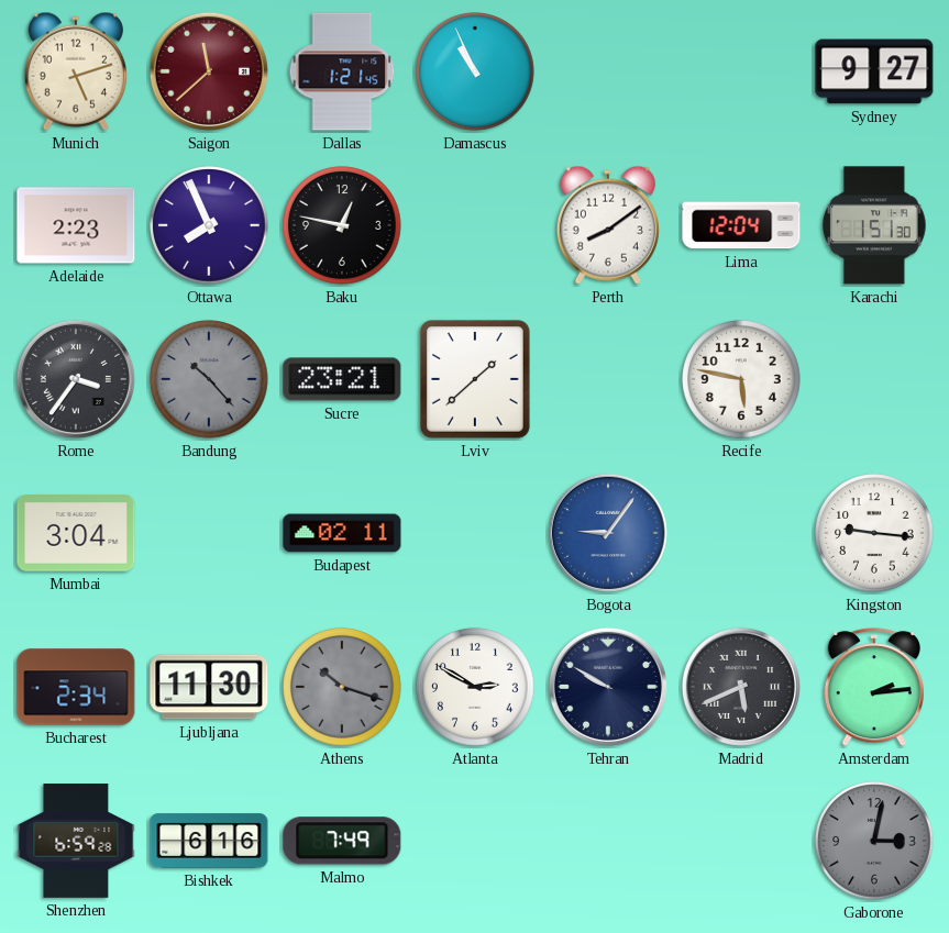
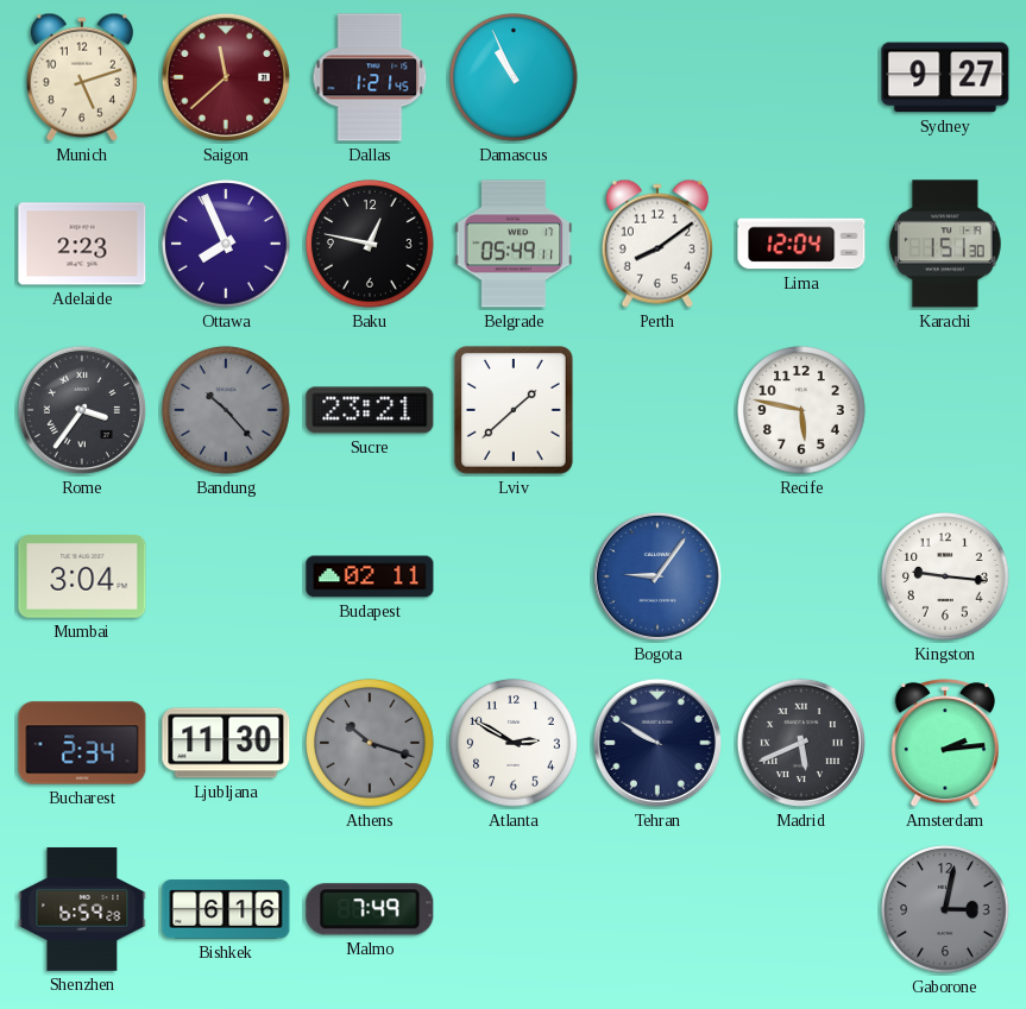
Belgrade: none -> 05:49
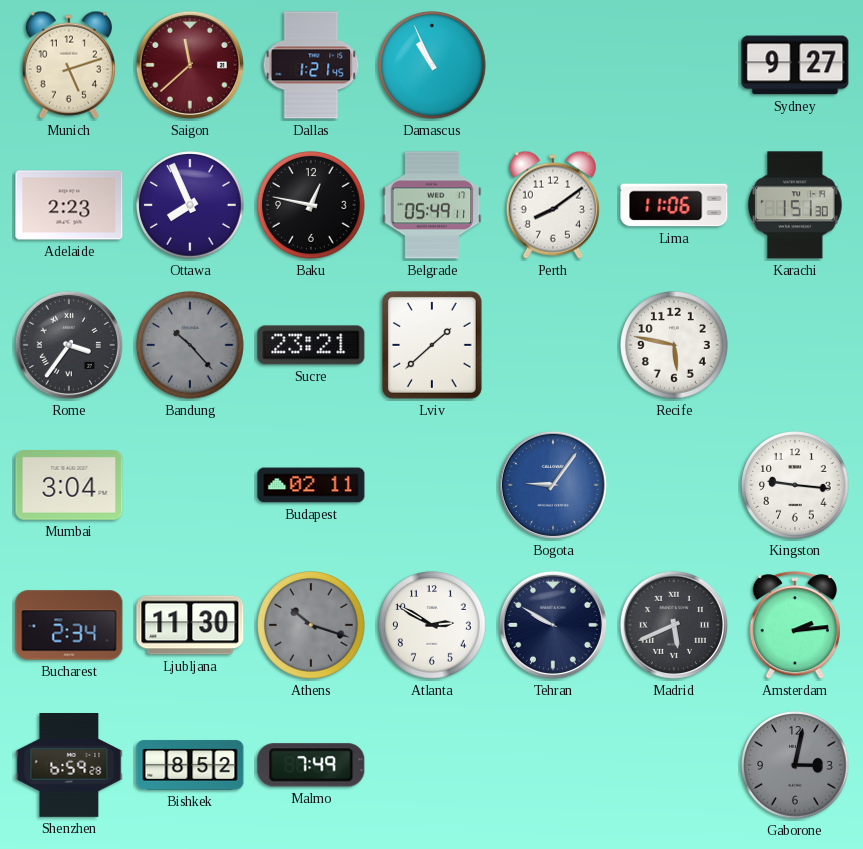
Lima: 12:04 -> 11:06
Bishkek: 6:16 -> 8:52
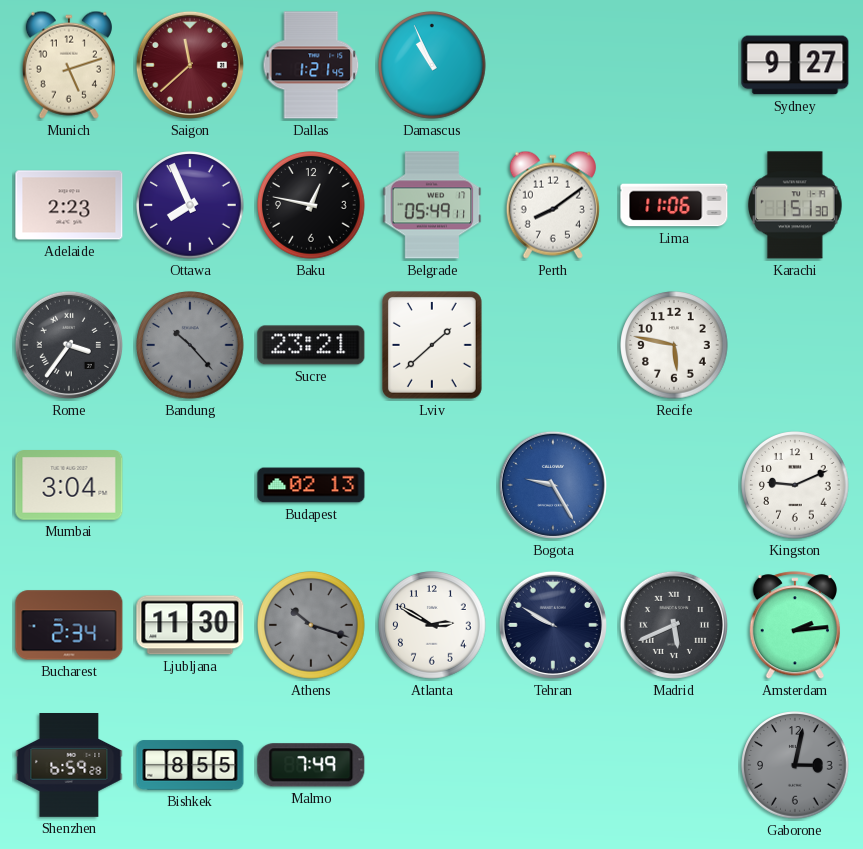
Budapest: 02:11 -> 02:13
Bogota: 9:06 -> 9:25
Kingston: 9:16 -> 9:11
Bishkek: 8:52 -> 8:55
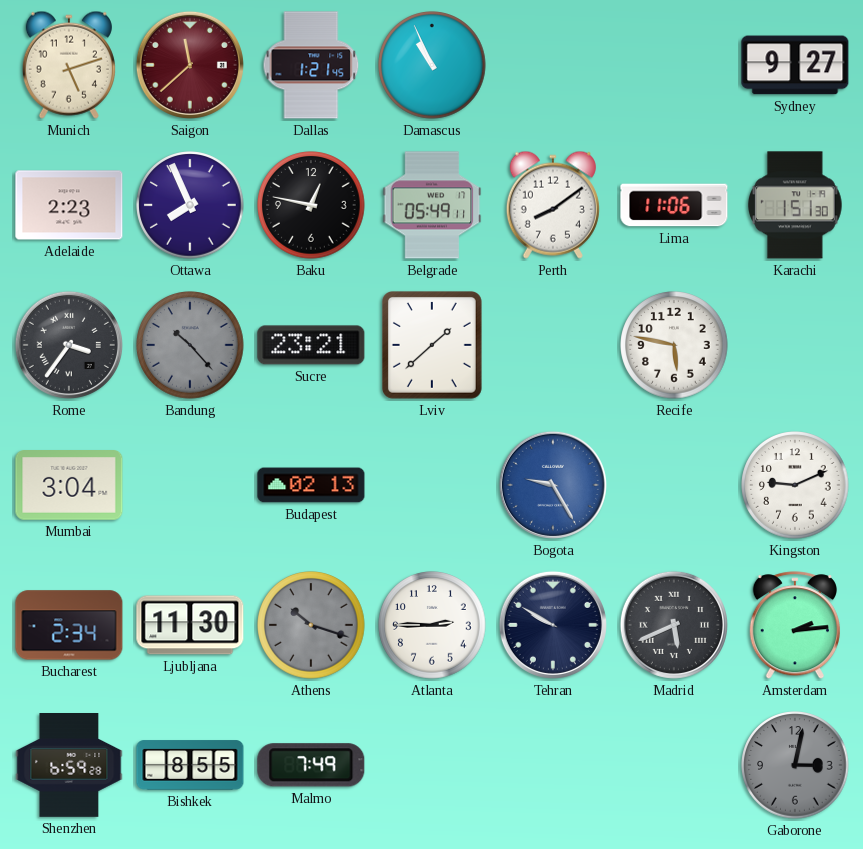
Atlanta: 2:50 -> 2:45
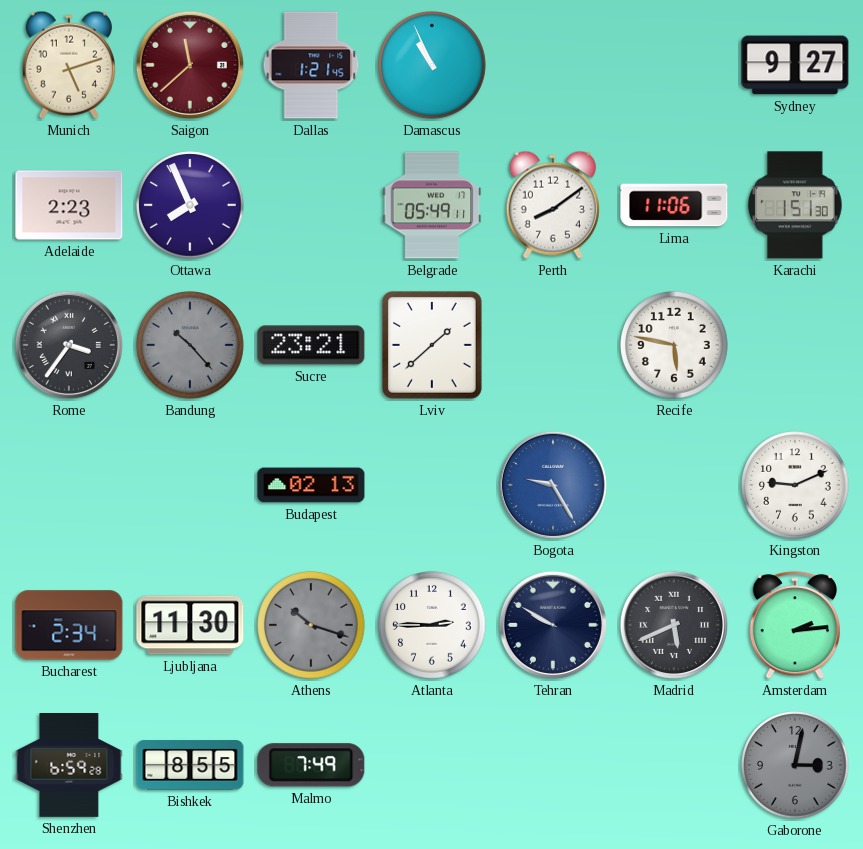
Baku: 12:47 -> none
Mumbai: 3:04 -> none
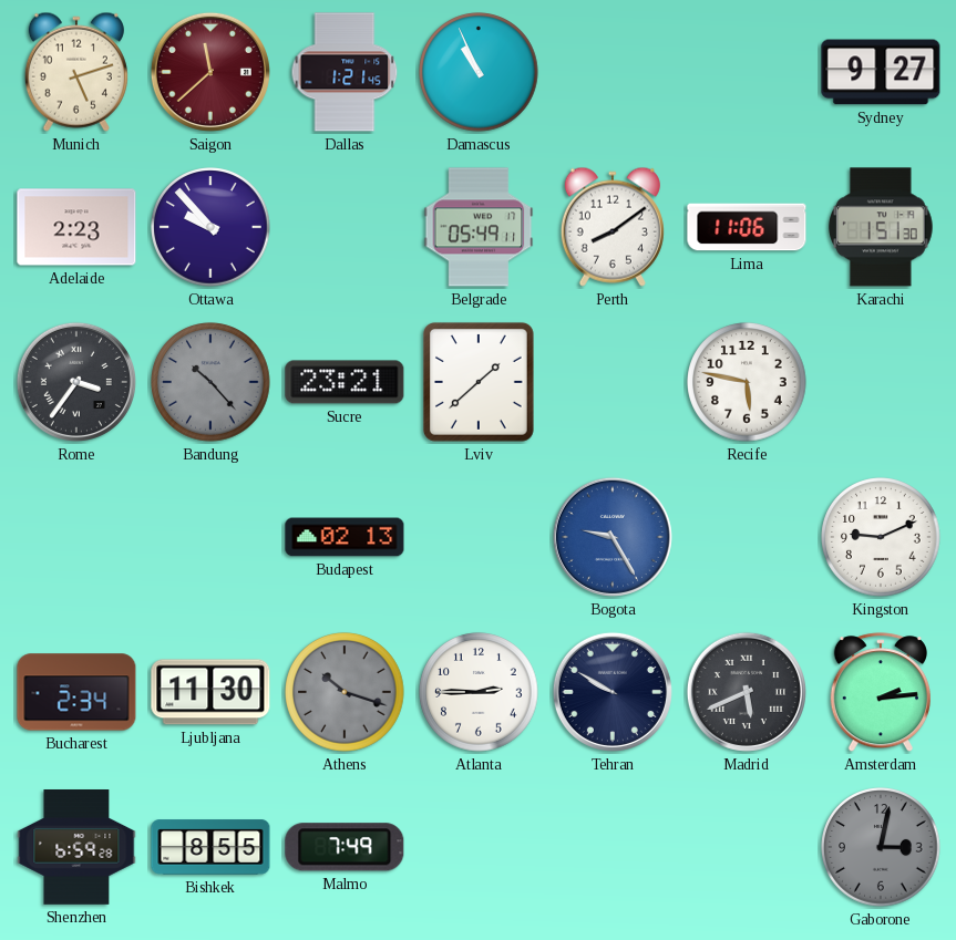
Ottawa: 7:56 -> 9:53
